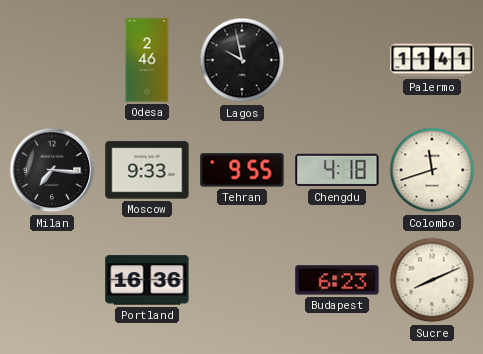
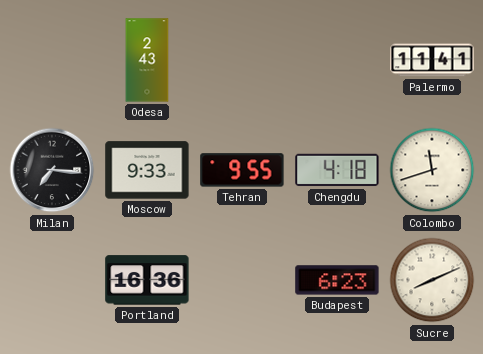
Odesa: 2:46 -> 2:43
Lagos: 9:58 -> none
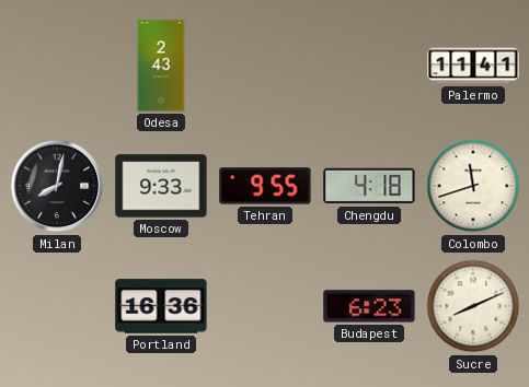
Milan: 7:16 -> 8:02
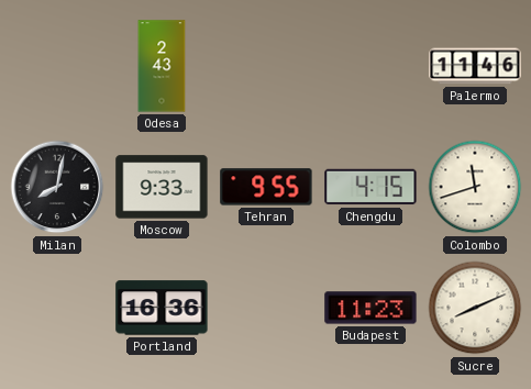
Palermo: 11:41 -> 11:46
Chengdu: 4:18 -> 4:15
Budapest: 6:23 -> 11:23
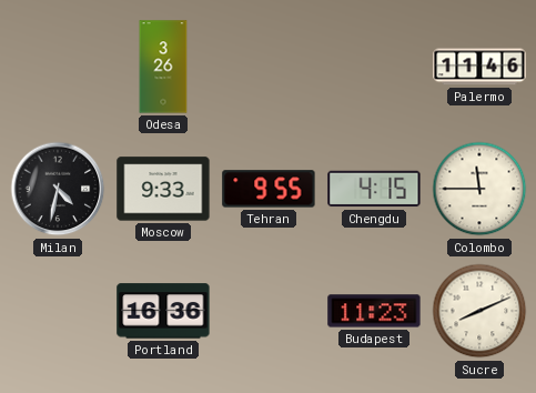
Odesa: 2:43 -> 3:26
Milan: 8:02 -> 4:32
Colombo: 11:42 -> 11:45
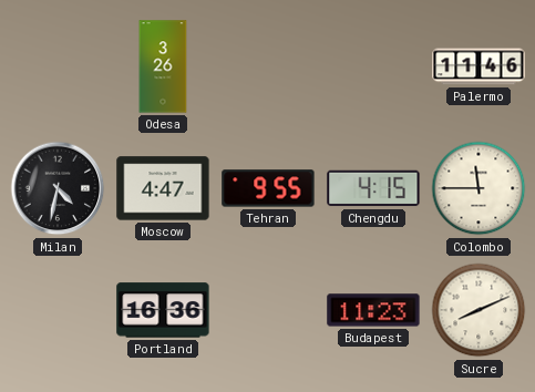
Moscow: 9:33 -> 4:47
